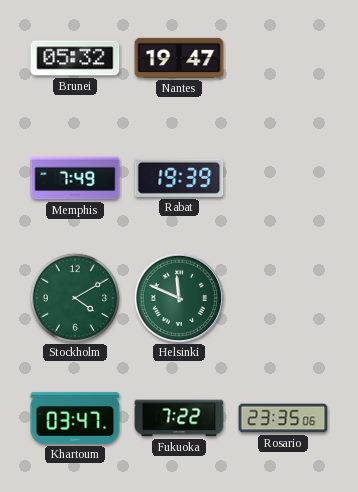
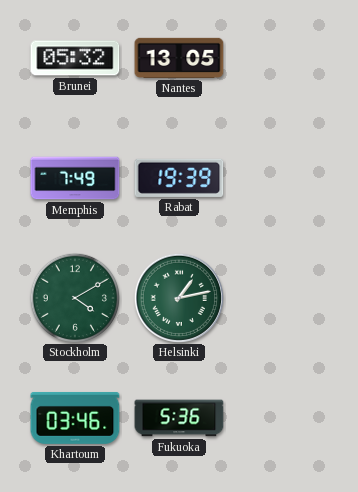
Nantes: 19:47 -> 13:05
Helsinki: 11:49 -> 1:13
Khartoum: 03:47 -> 03:46
Fukuoka: 7:22 -> 5:36
Rosario: 23:35 -> none
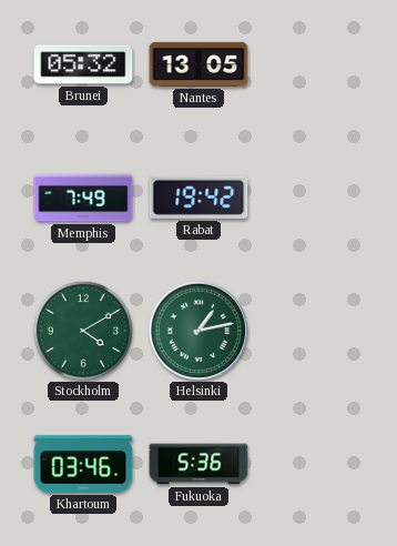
Rabat: 19:39 -> 19:42
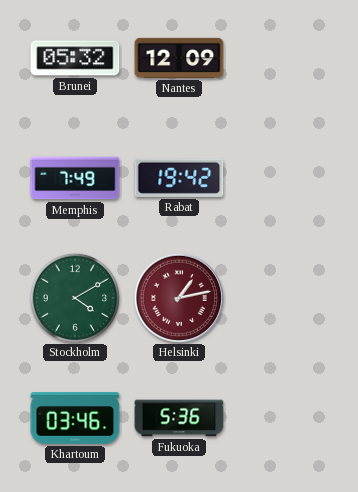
Nantes: 13:05 -> 12:09
Helsinki dial: green -> burgundy
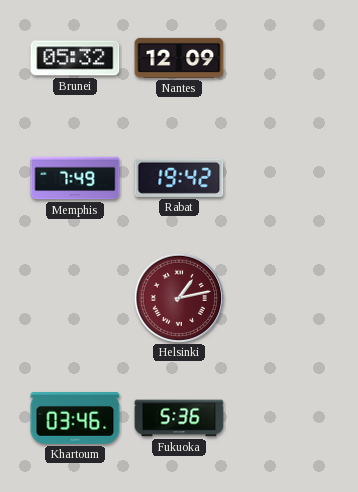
Stockholm: 4:10 -> none
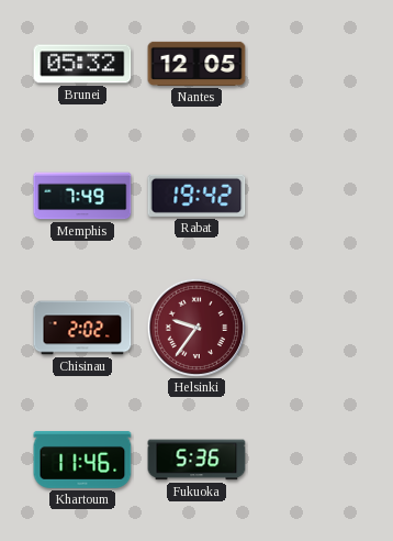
Nantes: 12:09 -> 12:05
Chisinau: none -> 2:02
Helsinki: 1:13 -> 9:36
Khartoum: 03:46 -> 11:46
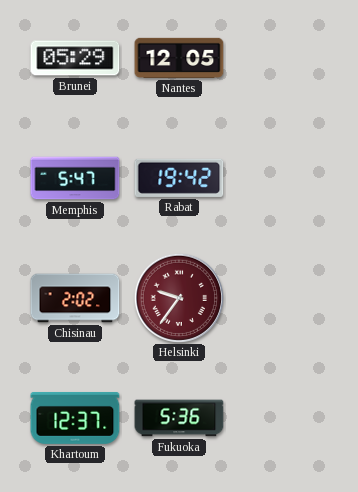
Brunei: 05:32 -> 05:29
Memphis: 7:49 -> 5:47
Khartoum: 11:46 -> 12:37
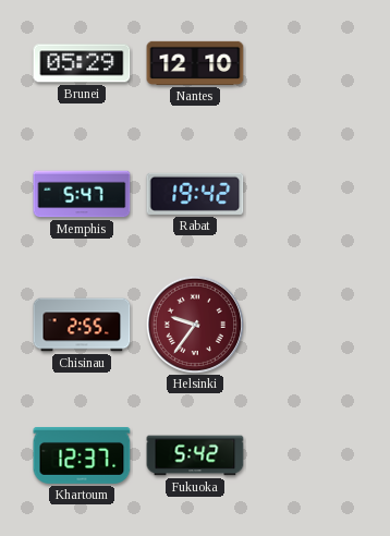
Nantes: 12:05 -> 12:10
Chisinau: 2:02 -> 2:55
Fukuoka: 5:36 -> 5:42
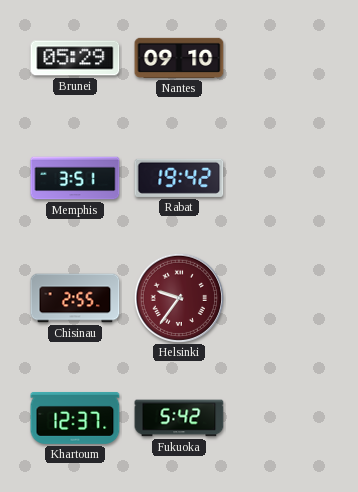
Nantes: 12:10 -> 09:10
Memphis: 5:47 -> 3:51
